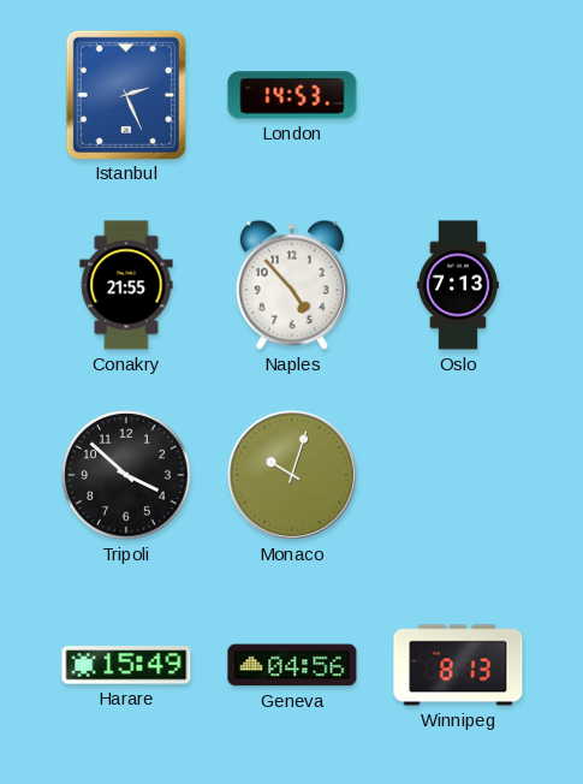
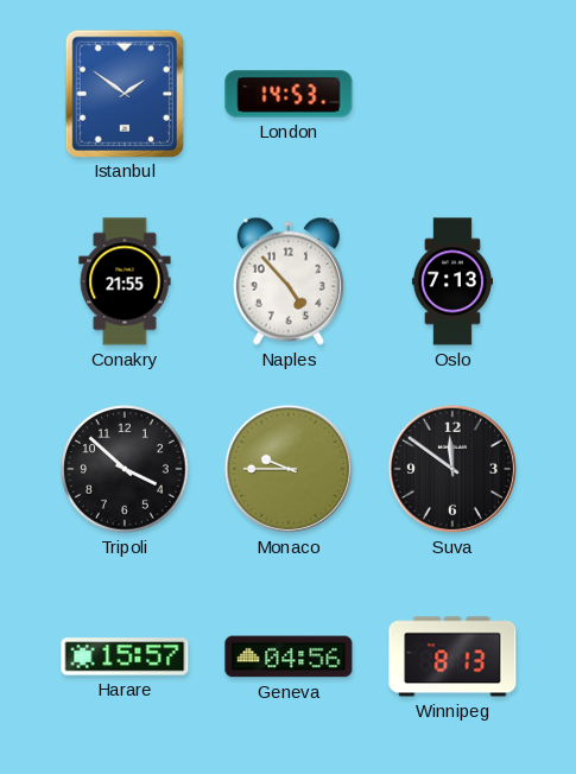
Istanbul: 2:26 -> 1:51
Monaco: 10:03 -> 9:45
Suva: none -> 11:51
Harare: 15:49 -> 15:57
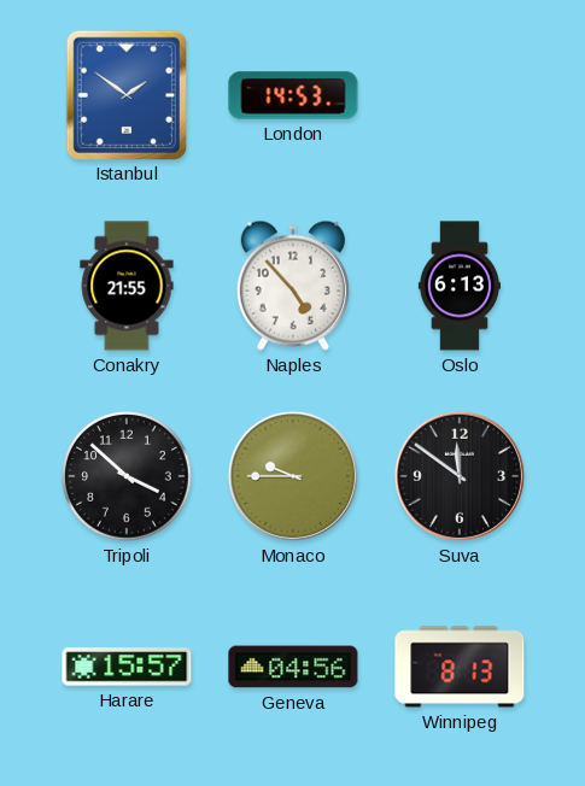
Oslo: 7:13 -> 6:13
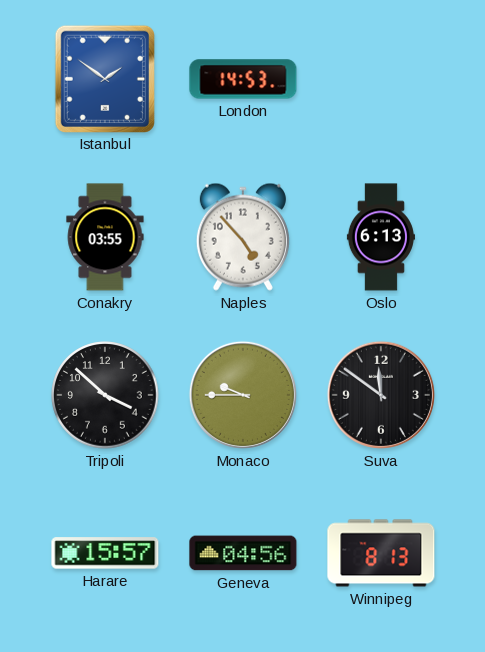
Conakry: 21:55 -> 03:55
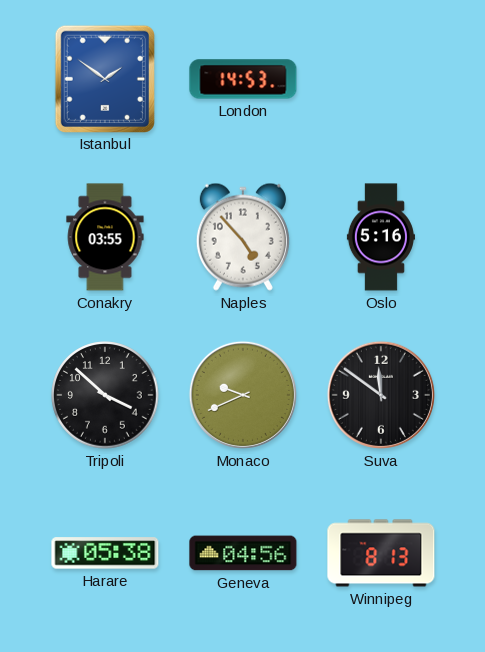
Oslo: 6:13 -> 5:16
Monaco: 9:45 -> 9:41
Harare: 15:57 -> 05:38
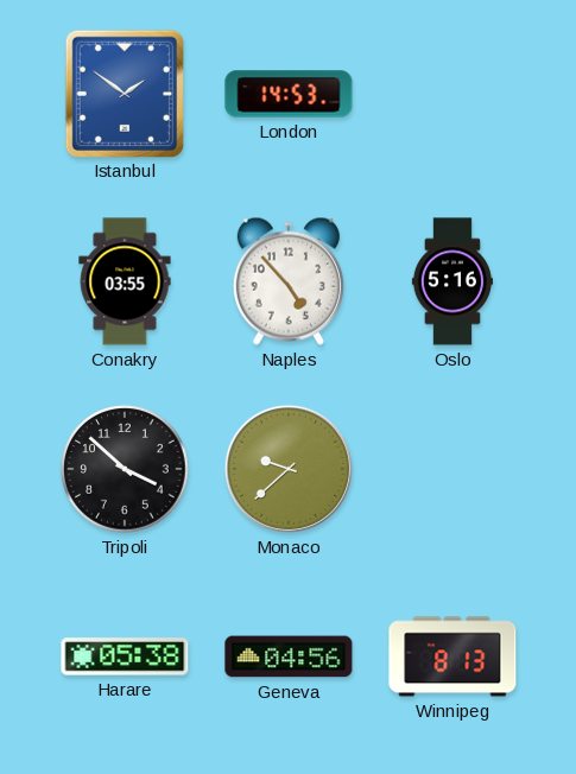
Monaco: 9:41 -> 9:38
Suva: 11:51 -> none
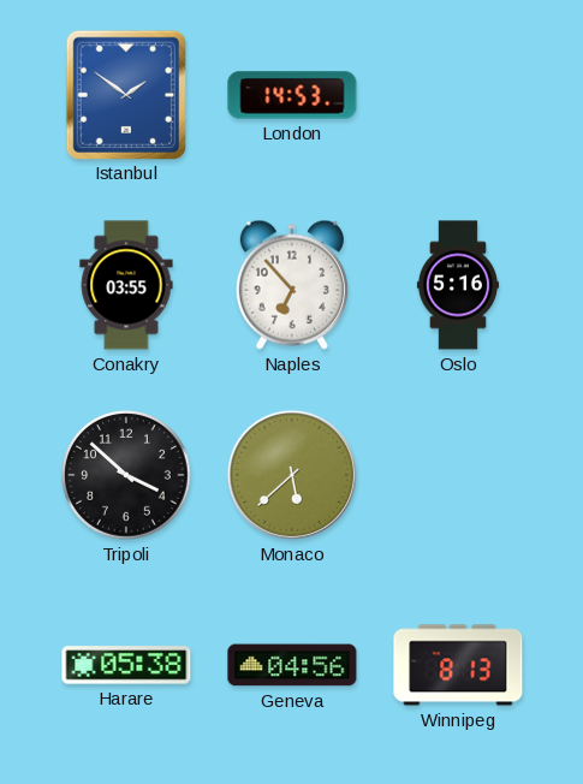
Naples: 4:53 -> 6:53
Monaco: 9:38 -> 5:38
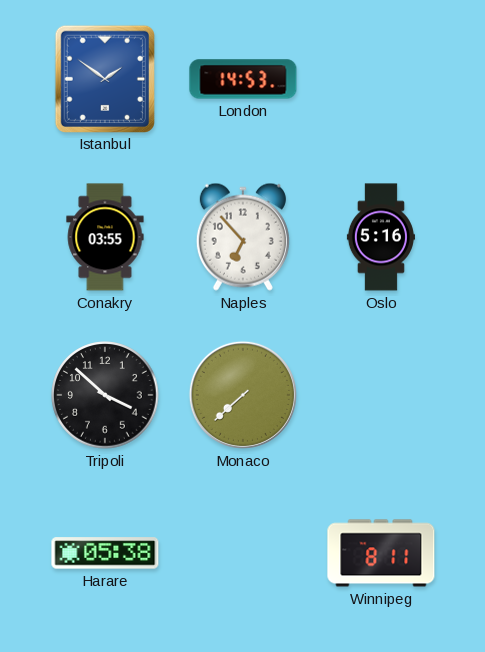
Monaco: 5:38 -> 7:38
Geneva: 04:56 -> none
Winnipeg: 8:13 -> 8:11
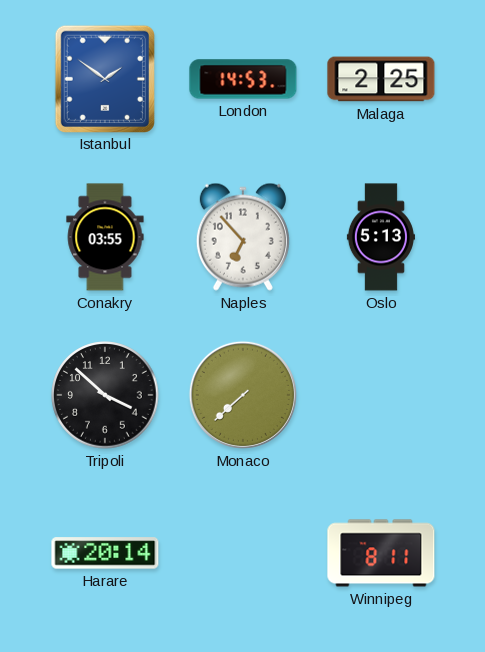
Malaga: none -> 2:25
Oslo: 5:16 -> 5:13
Harare: 05:38 -> 20:14
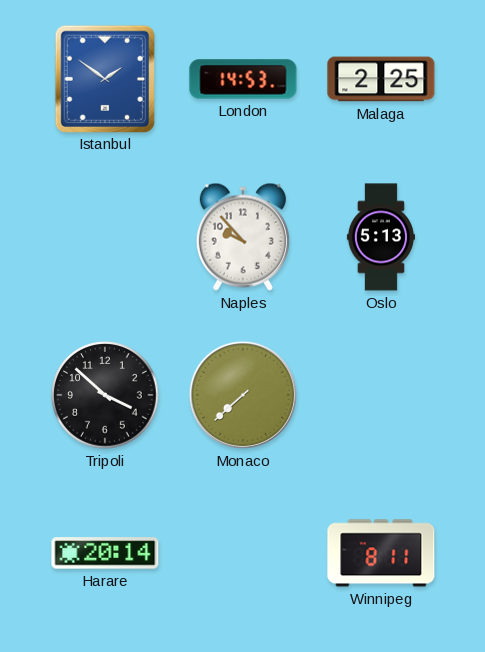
Conakry: 03:55 -> none
Naples: 6:53 -> 9:53
